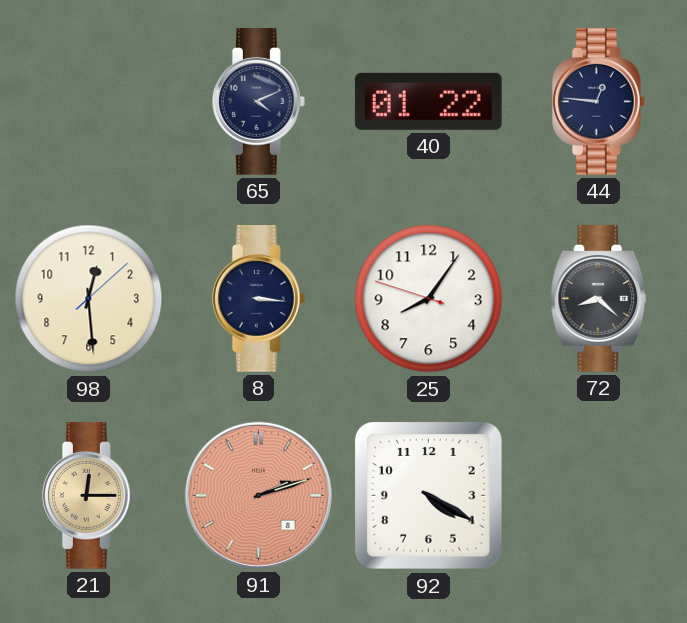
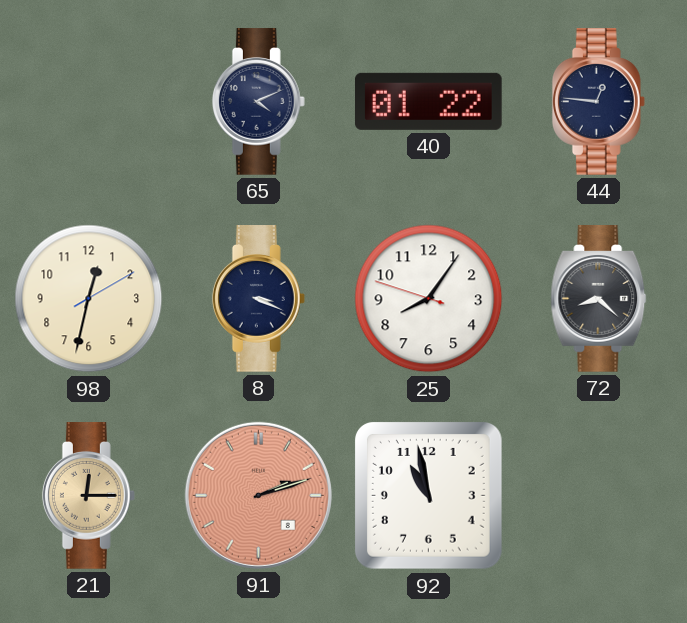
98: 12:29 -> 12:32
8: 3:16 -> 3:19
92: 4:20 -> 10:58
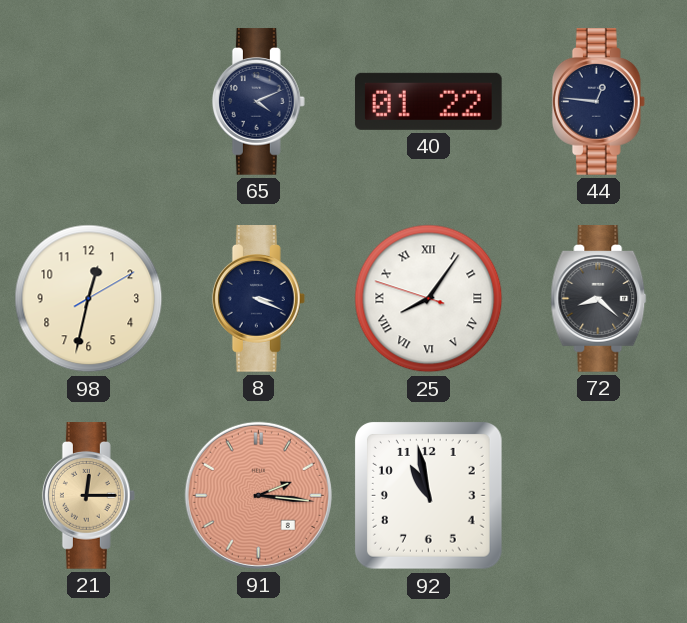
25 numerals: Arabic -> Roman
91: 2:12 -> 2:16
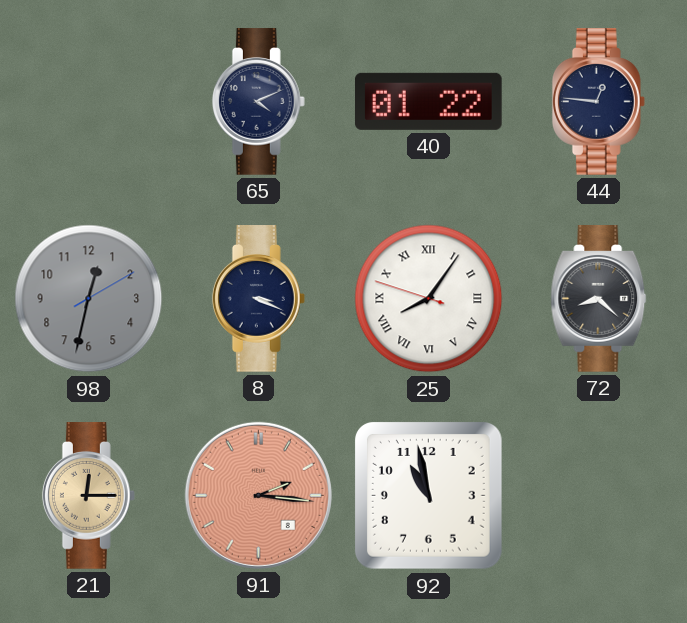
98 dial: cream -> grey
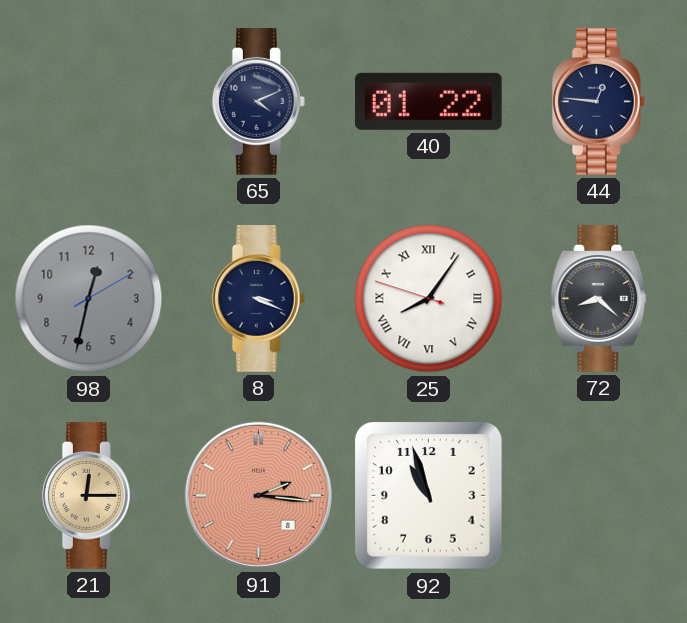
92: 10:58 -> 10:57
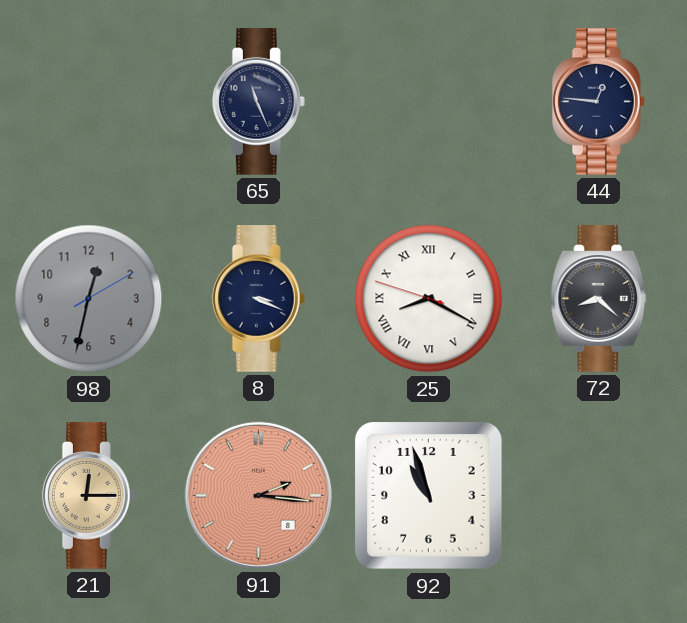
65: 4:11 -> 11:26
40: 01:22 -> none
25: 8:05 -> 8:19
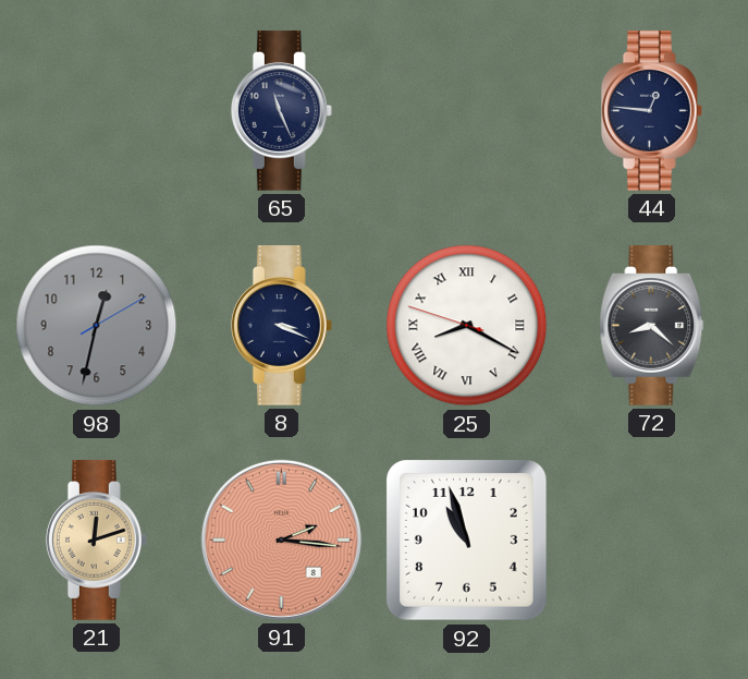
21: 12:15 -> 12:12
